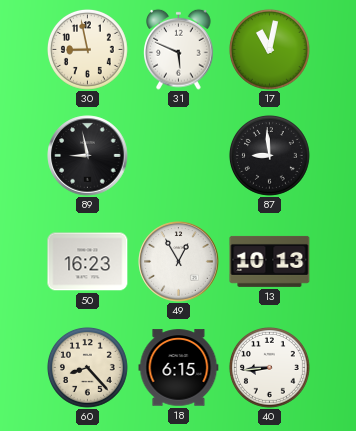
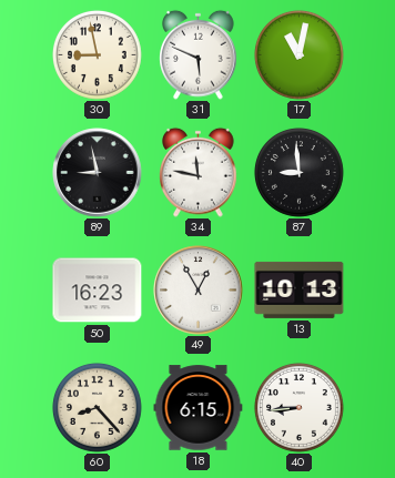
34: none -> 11:47
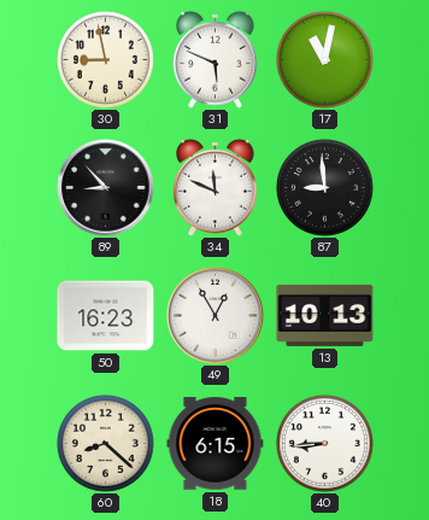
89: 8:58 -> 8:53
34: 11:47 -> 11:49
60: 8:23 -> 8:22
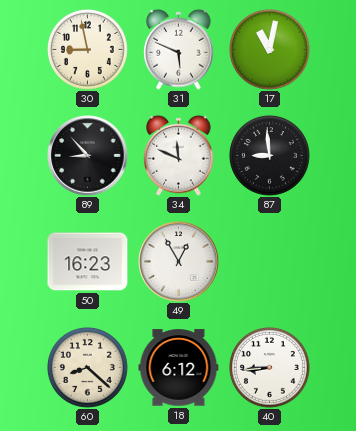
13: 10:13 -> none
18: 6:15 -> 6:12
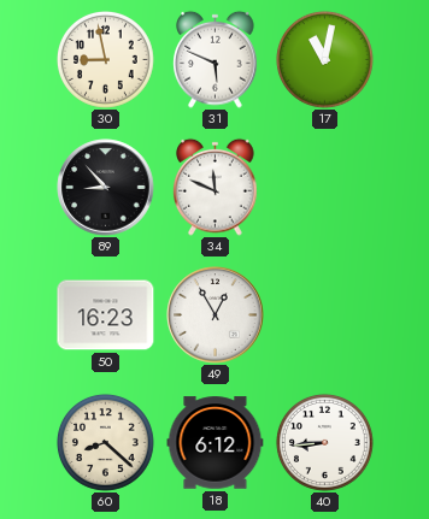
87: 8:59 -> none
